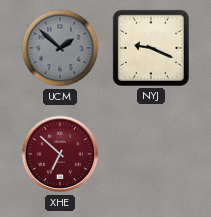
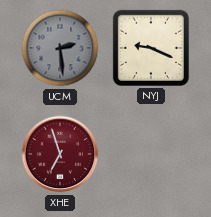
UCM: 1:52 -> 2:29
XHE: 6:52 -> 6:57
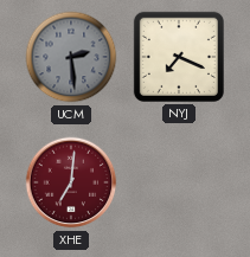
NYJ: 9:19 -> 7:19
XHE: 6:57 -> 7:01
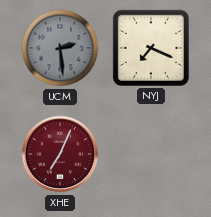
XHE: 7:01 -> 7:04
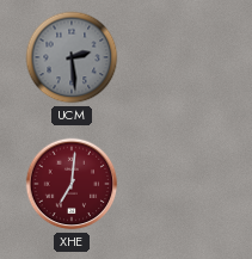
NYJ: 7:19 -> none
XHE: 7:04 -> 7:01
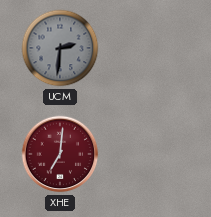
UCM: 2:29 -> 2:31
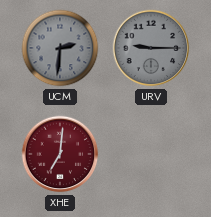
URV: none -> 9:15
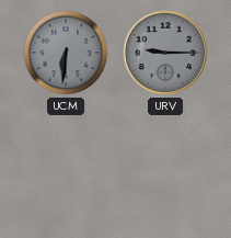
UCM: 2:31 -> 6:31
XHE: 7:01 -> none
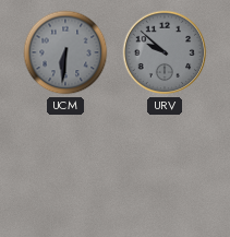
URV: 9:15 -> 9:52
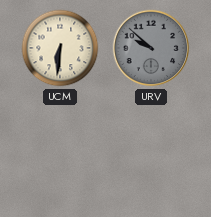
UCM dial: grey -> cream
